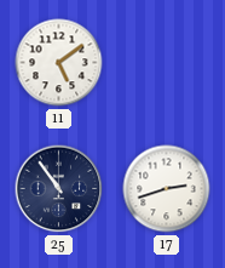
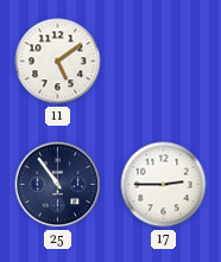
17: 2:42 -> 2:45
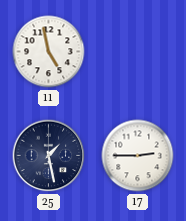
11: 5:09 -> 4:58
25: 10:54 -> 1:28
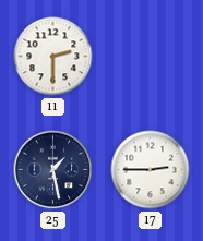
11: 4:58 -> 2:30
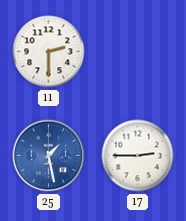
25 dial: navy -> blue
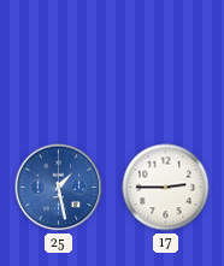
11: 2:30 -> none
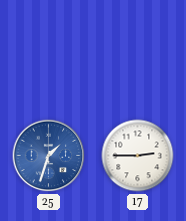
25: 1:28 -> 1:33
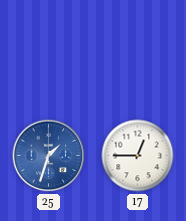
17: 2:45 -> 12:45
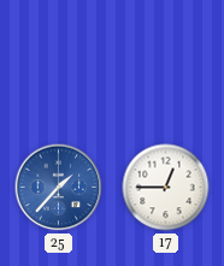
25: 1:33 -> 1:37
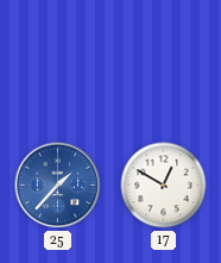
17: 12:45 -> 12:50
